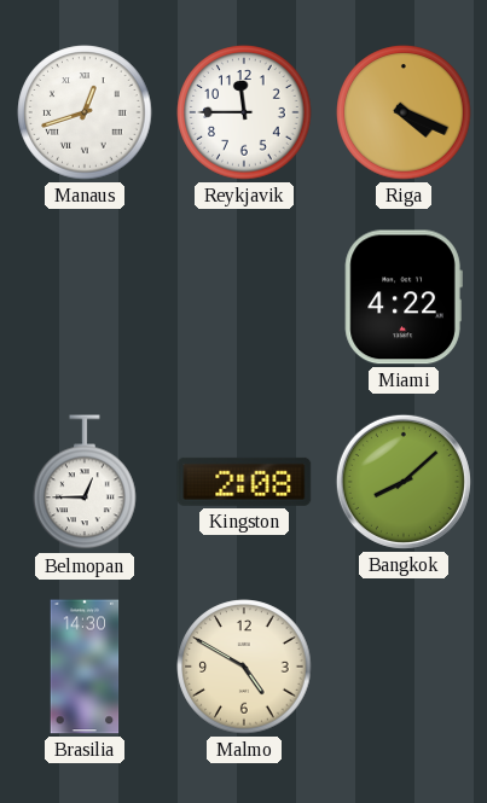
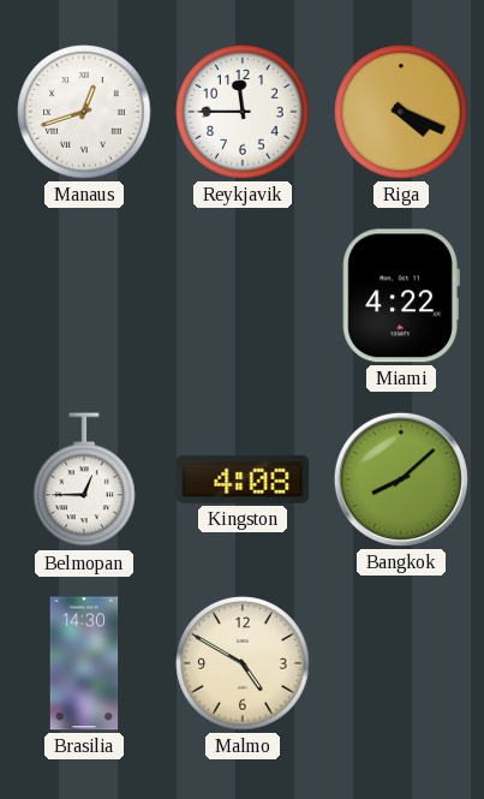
Kingston: 2:08 -> 4:08
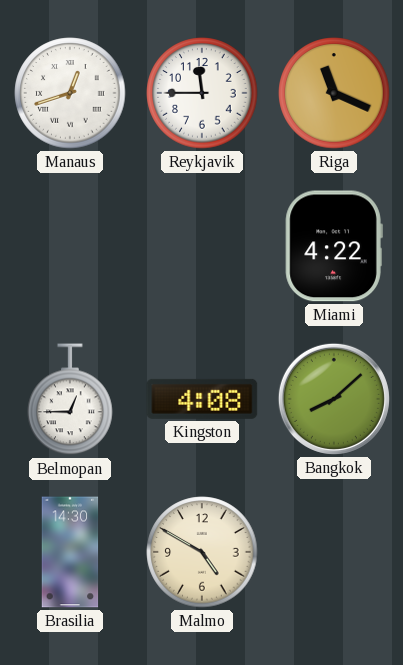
Riga: 4:19 -> 11:19
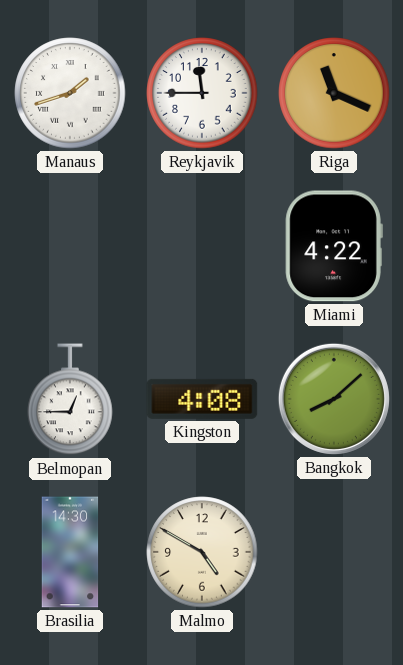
Manaus: 12:42 -> 1:42
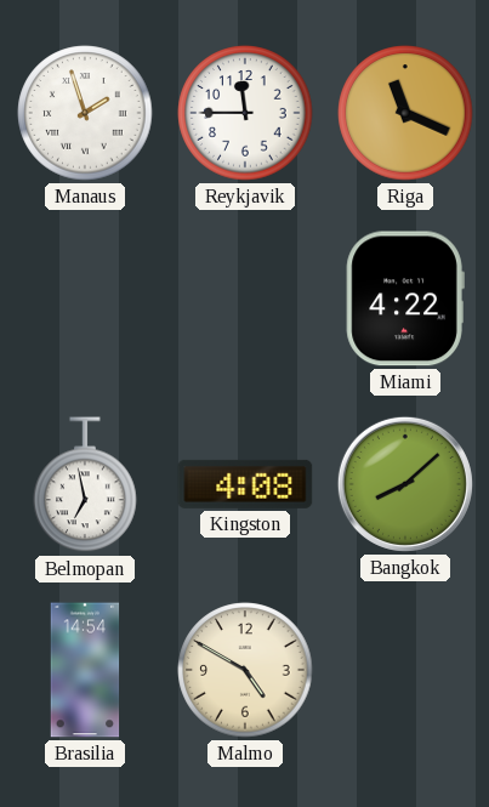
Manaus: 1:42 -> 1:57
Belmopan: 12:45 -> 6:58
Brasilia: 14:30 -> 14:54
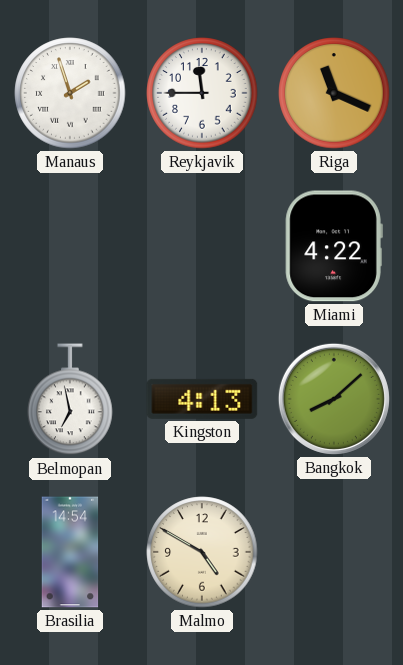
Kingston: 4:08 -> 4:13
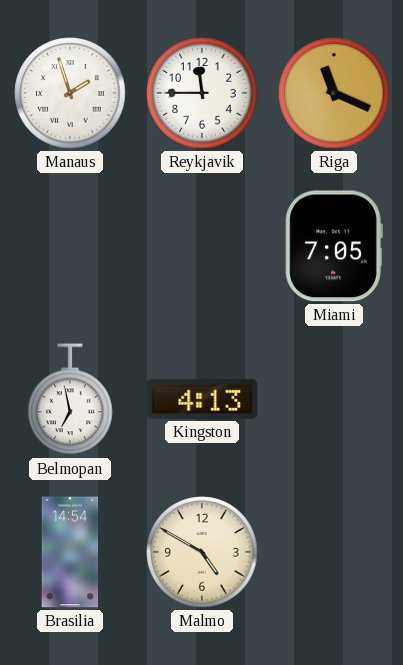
Miami: 4:22 -> 7:05
Bangkok: 8:08 -> none
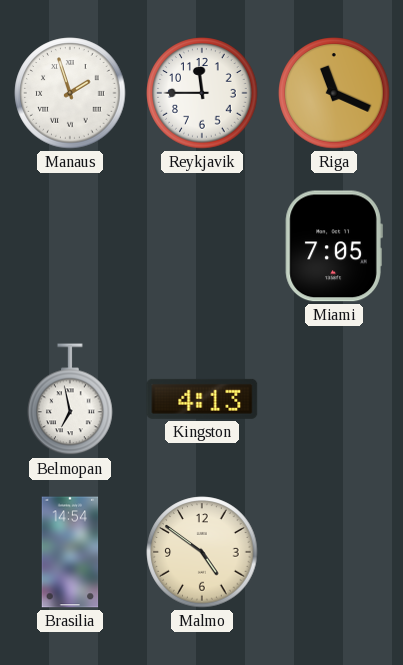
Malmo: 4:50 -> 4:51
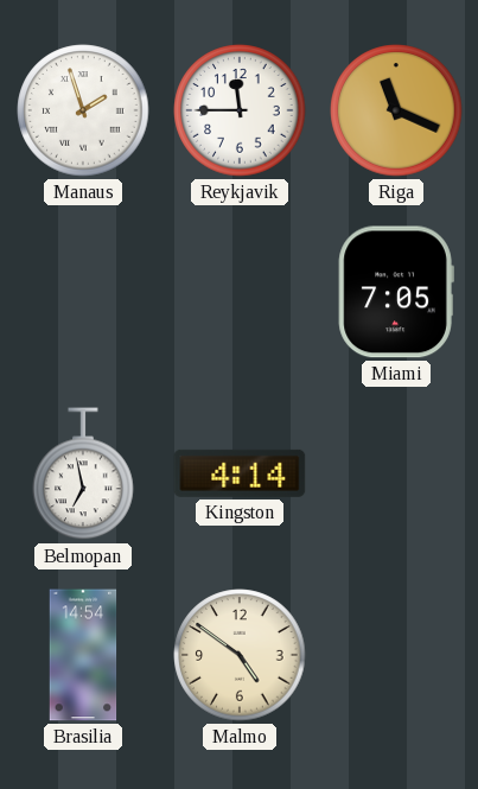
Kingston: 4:13 -> 4:14
